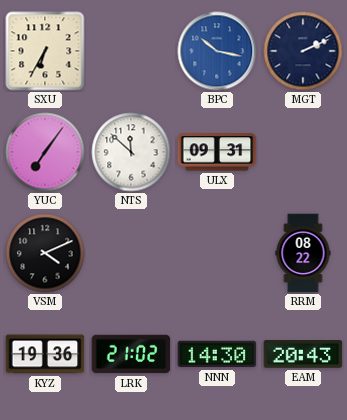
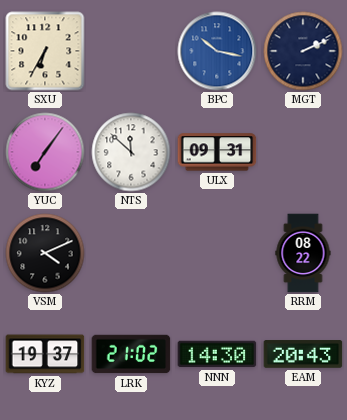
KYZ: 19:36 -> 19:37
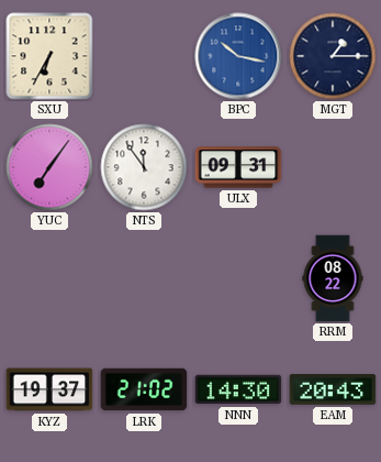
MGT: 2:11 -> 1:15
NTS: 11:52 -> 11:54
VSM: 4:11 -> none
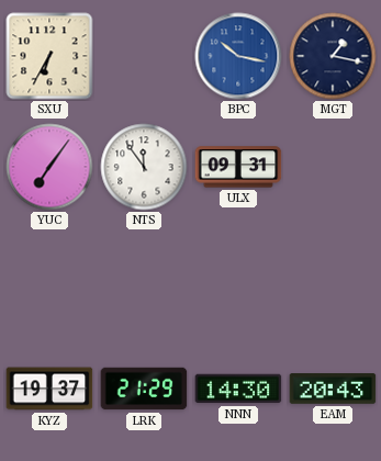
MGT: 1:15 -> 1:17
RRM: 08:22 -> none
LRK: 21:02 -> 21:29
